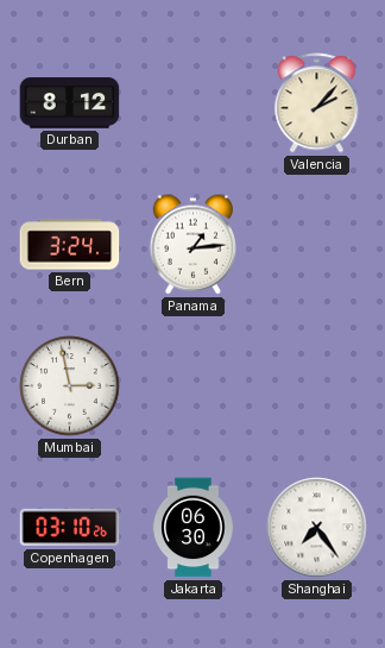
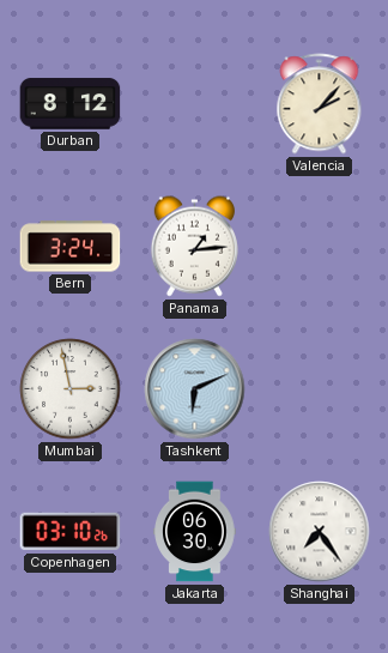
Tashkent: none -> 6:11
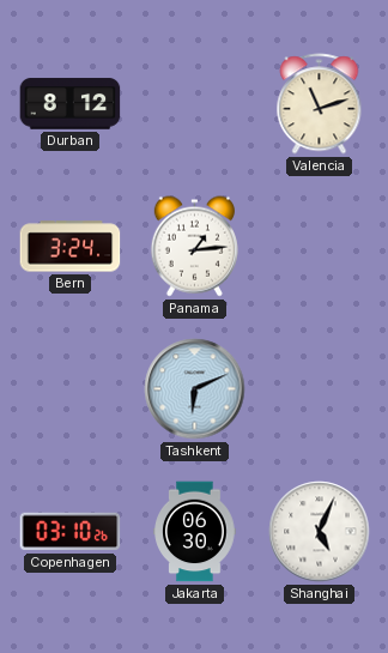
Valencia: 2:07 -> 11:12
Mumbai: 2:58 -> none
Shanghai: 7:24 -> 5:04
